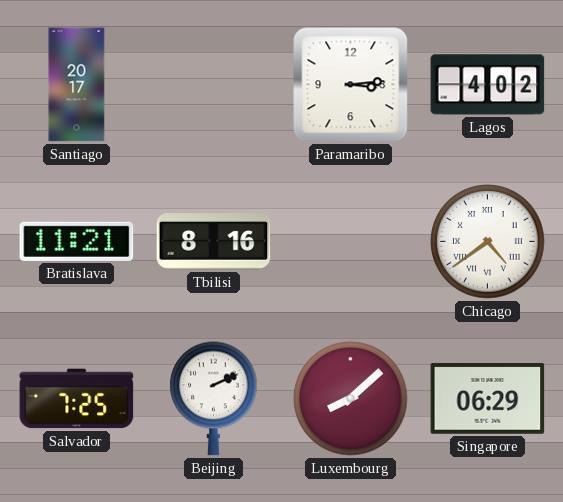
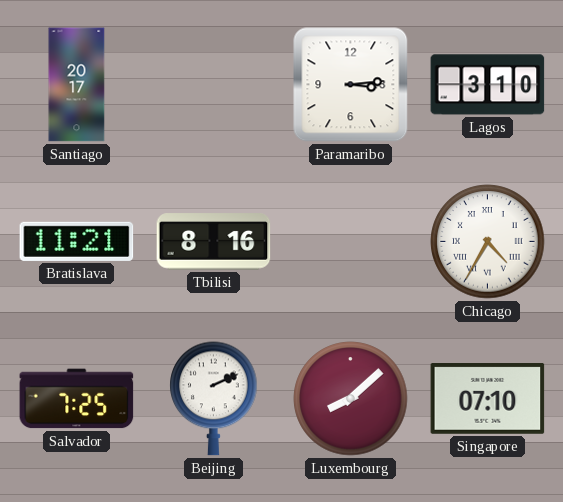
Lagos: 4:02 -> 3:10
Chicago: 4:39 -> 4:35
Singapore: 06:29 -> 07:10
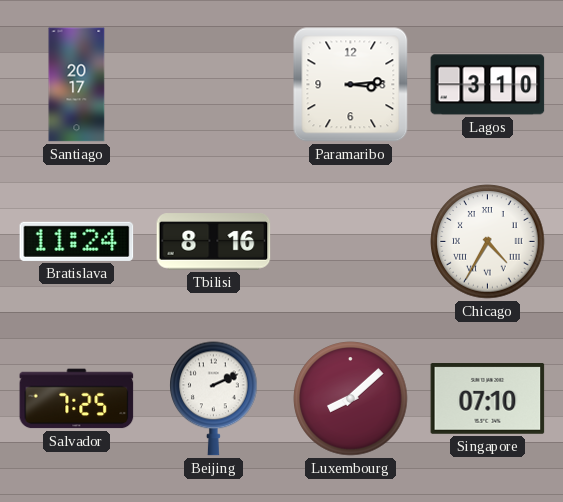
Bratislava: 11:21 -> 11:24
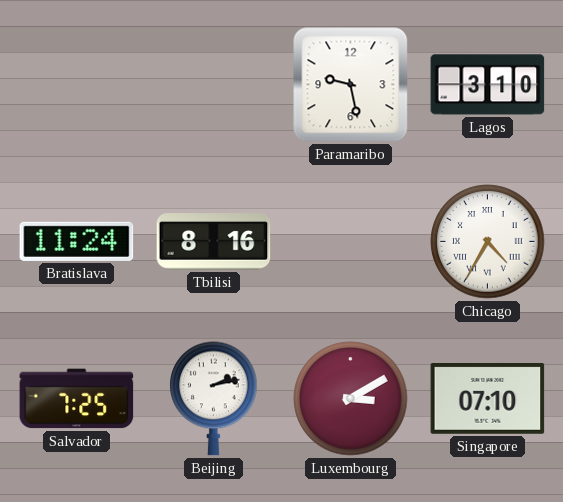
Santiago: 20:17 -> none
Paramaribo: 3:14 -> 9:28
Beijing: 2:11 -> 2:13
Luxembourg: 8:08 -> 3:10
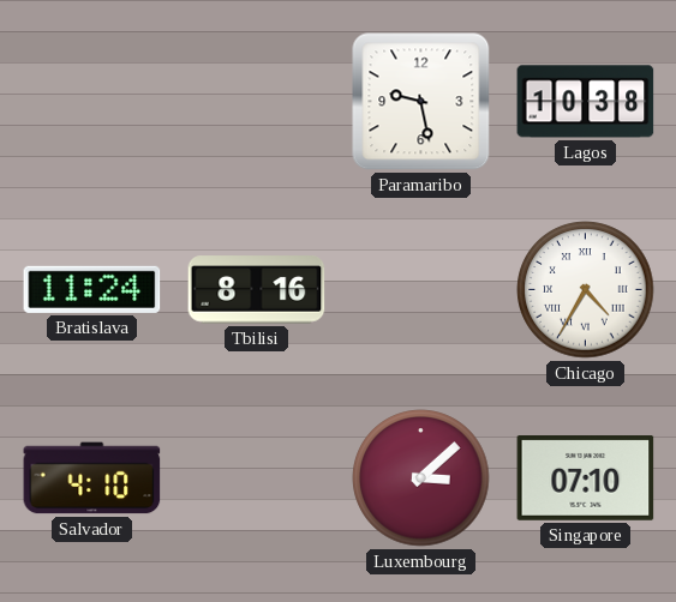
Lagos: 3:10 -> 10:38
Salvador: 7:25 -> 4:10
Beijing: 2:13 -> none
Luxembourg: 3:10 -> 3:08
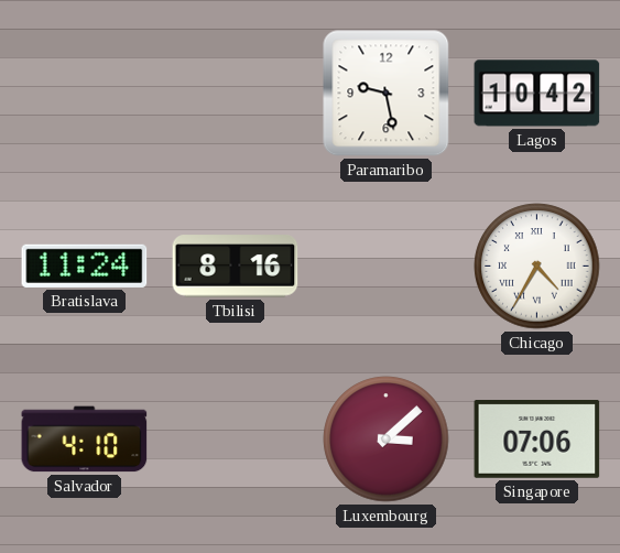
Lagos: 10:38 -> 10:42
Singapore: 07:10 -> 07:06
